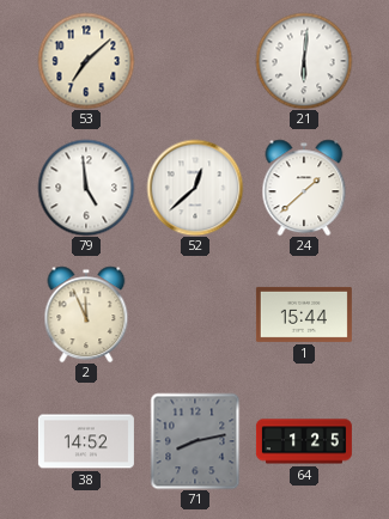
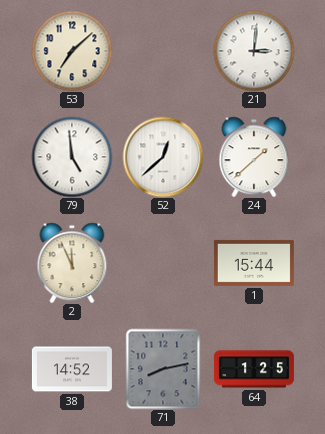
21: 6:01 -> 3:01
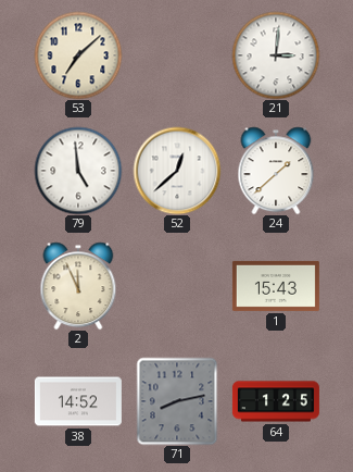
1: 15:44 -> 15:43
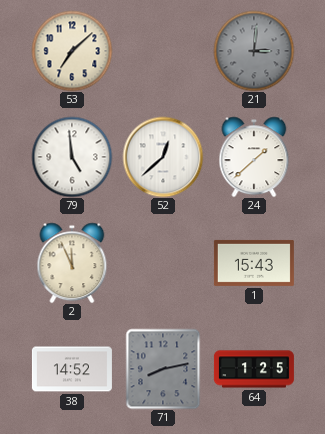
21 dial: white -> grey
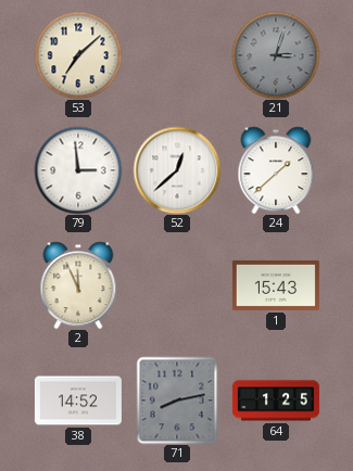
21: 3:01 -> 3:03
79: 4:59 -> 2:59
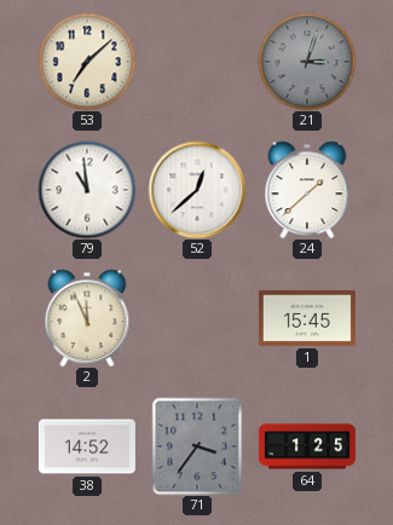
79: 2:59 -> 10:59
1: 15:43 -> 15:45
71: 8:13 -> 3:36
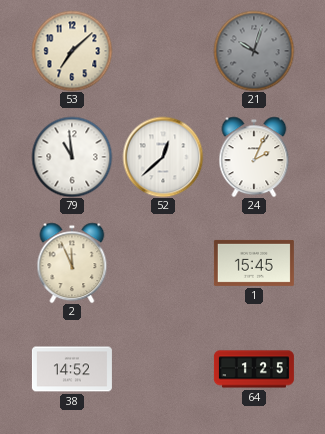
21: 3:03 -> 10:03
24: 1:38 -> 2:04
71: 3:36 -> none
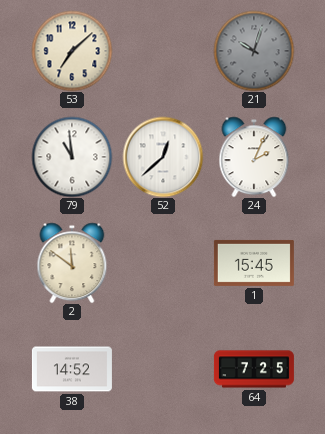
2: 11:56 -> 11:51
64: 1:25 -> 7:25
